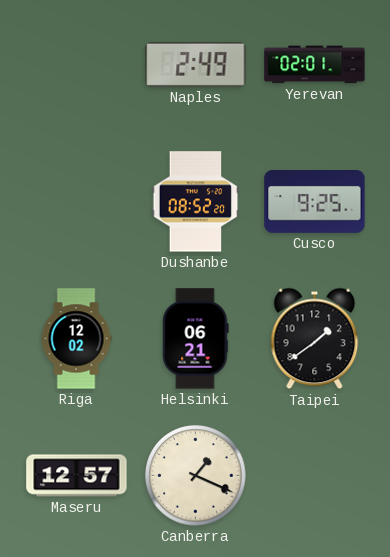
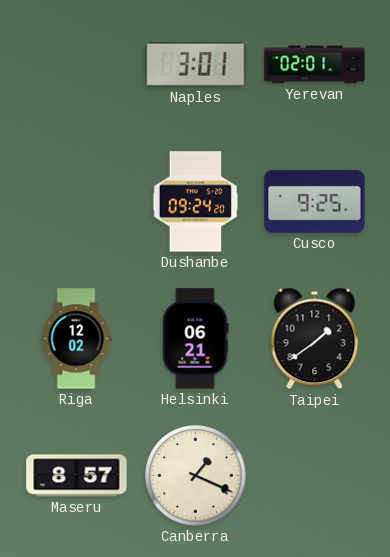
Naples: 2:49 -> 3:01
Dushanbe: 08:52 -> 09:24
Maseru: 12:57 -> 8:57
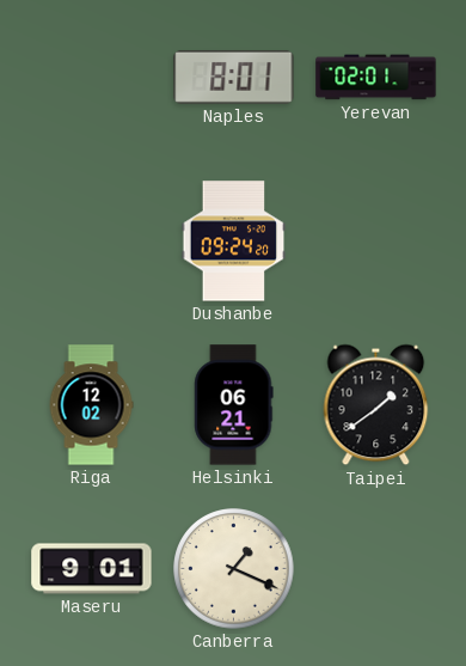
Naples: 3:01 -> 8:01
Cusco: 9:25 -> none
Maseru: 8:57 -> 9:01
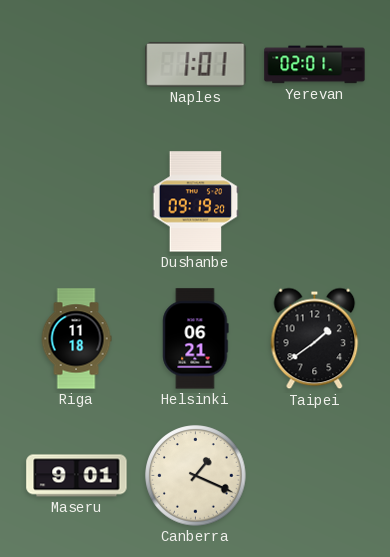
Naples: 8:01 -> 1:01
Dushanbe: 09:24 -> 09:19
Riga: 12:02 -> 11:18
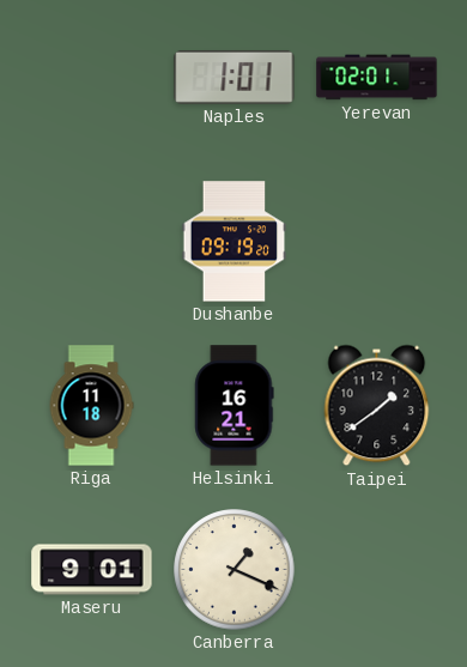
Helsinki: 06:21 -> 16:21
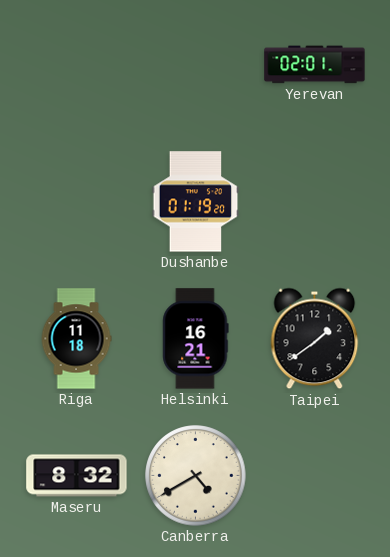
Naples: 1:01 -> none
Dushanbe: 09:19 -> 01:19
Maseru: 9:01 -> 8:32
Canberra: 1:19 -> 4:40
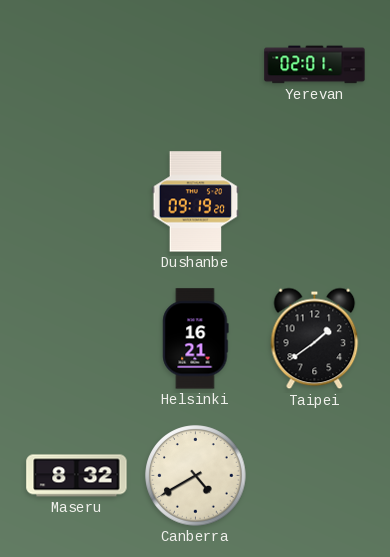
Dushanbe: 01:19 -> 09:19
Riga: 11:18 -> none
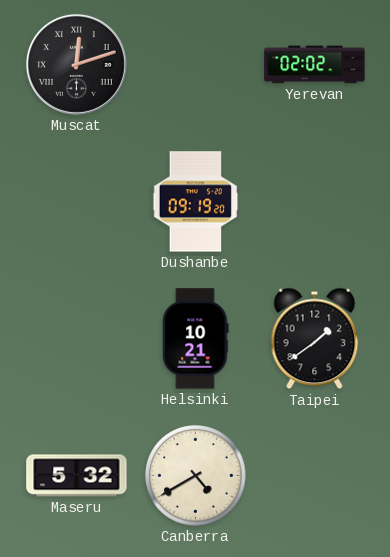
Muscat: none -> 12:12
Yerevan: 02:01 -> 02:02
Helsinki: 16:21 -> 10:21
Maseru: 8:32 -> 5:32
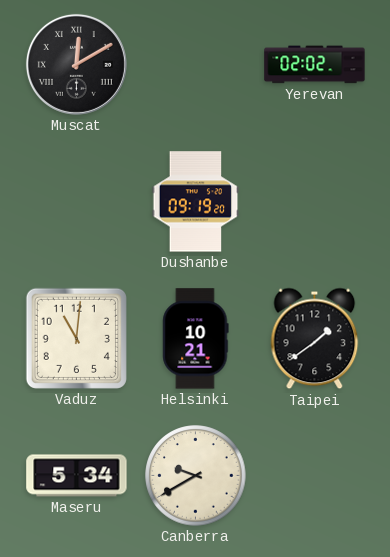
Muscat: 12:12 -> 12:10
Vaduz: none -> 11:01
Maseru: 5:32 -> 5:34
Canberra: 4:40 -> 9:40
